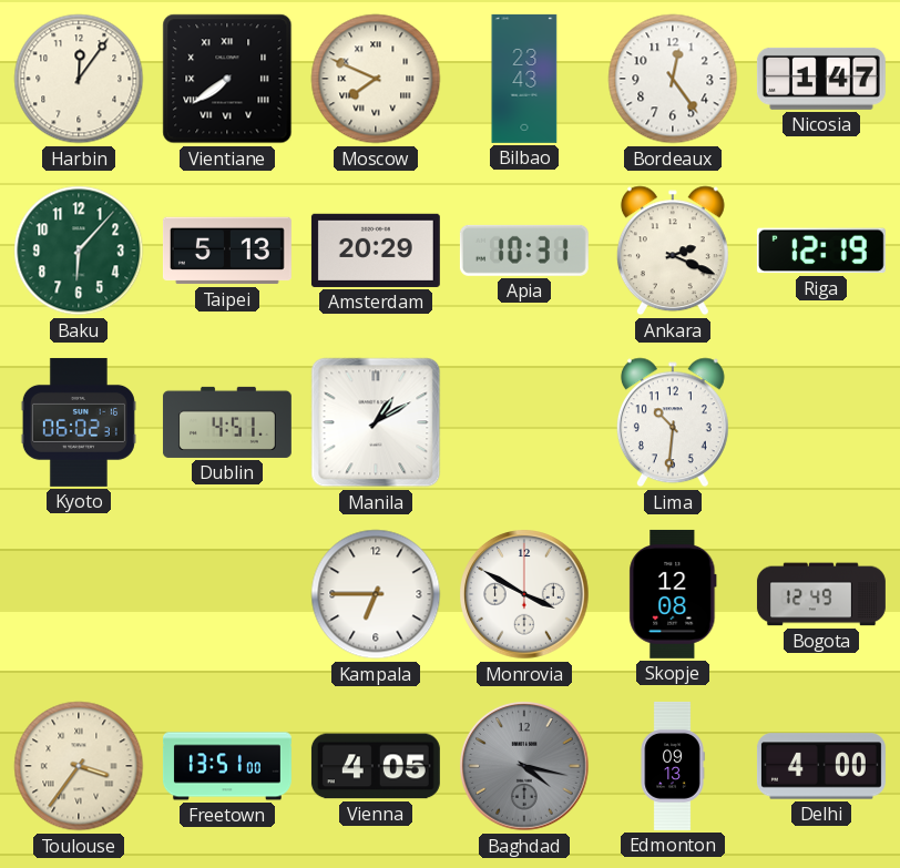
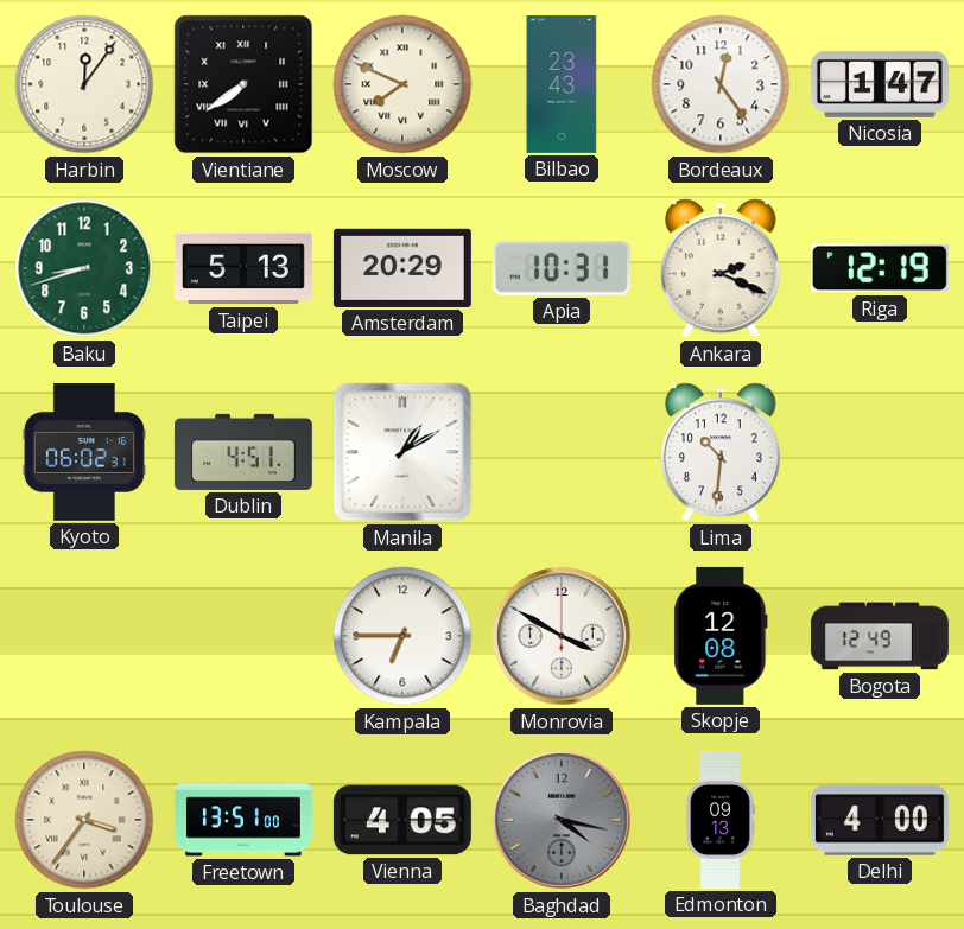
Baku: 6:07 -> 8:42
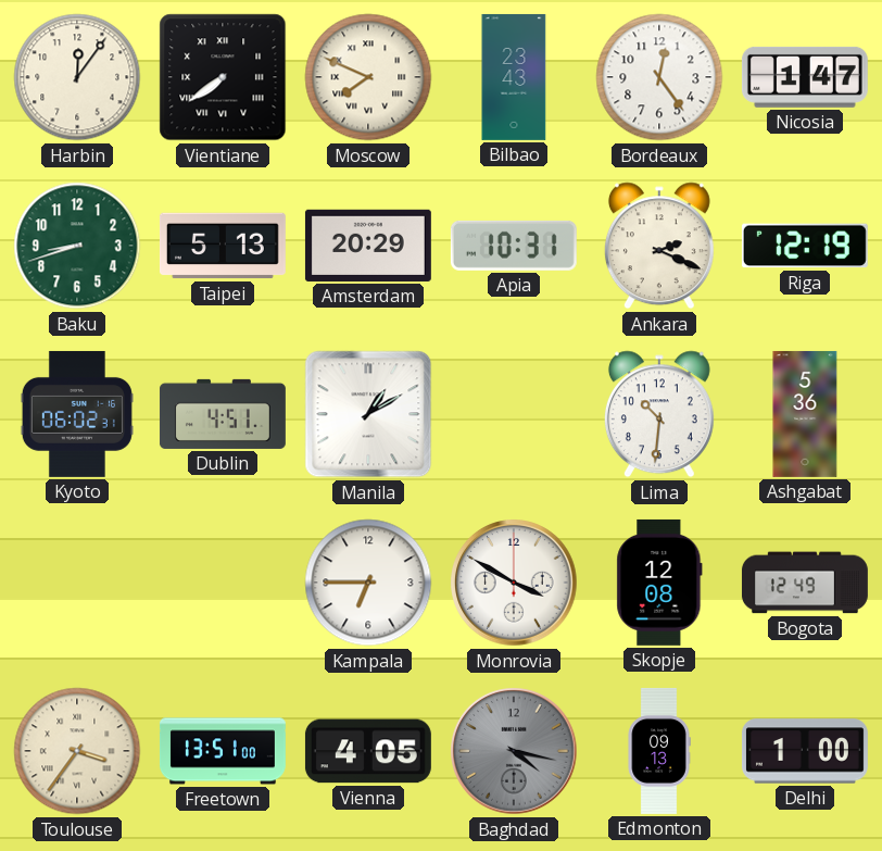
Ashgabat: none -> 5:36
Delhi: 4:00 -> 1:00
